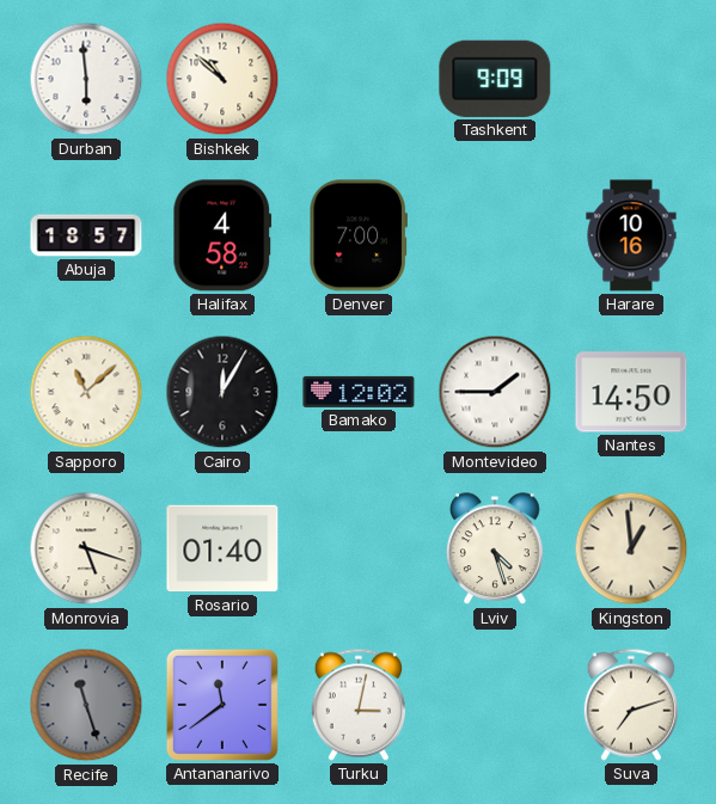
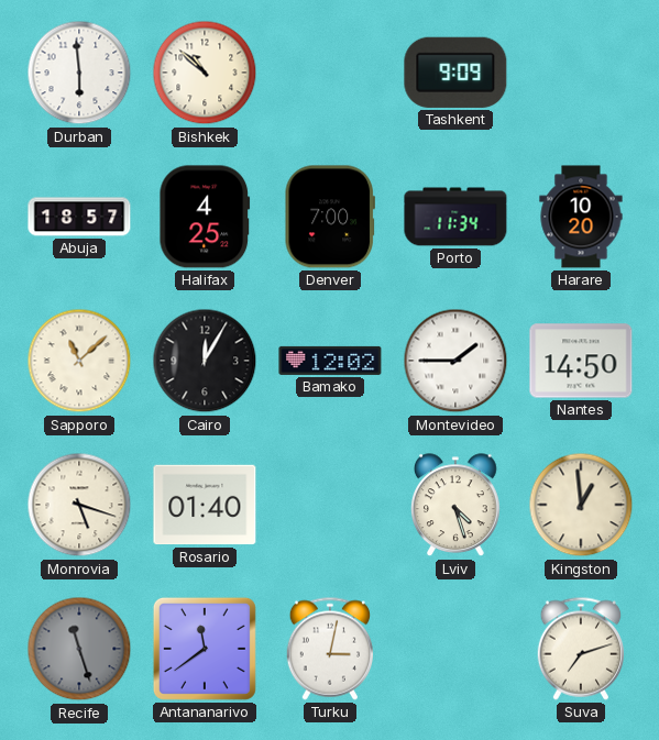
Halifax: 4:58 -> 4:25
Porto: none -> 11:34
Harare: 10:16 -> 10:20
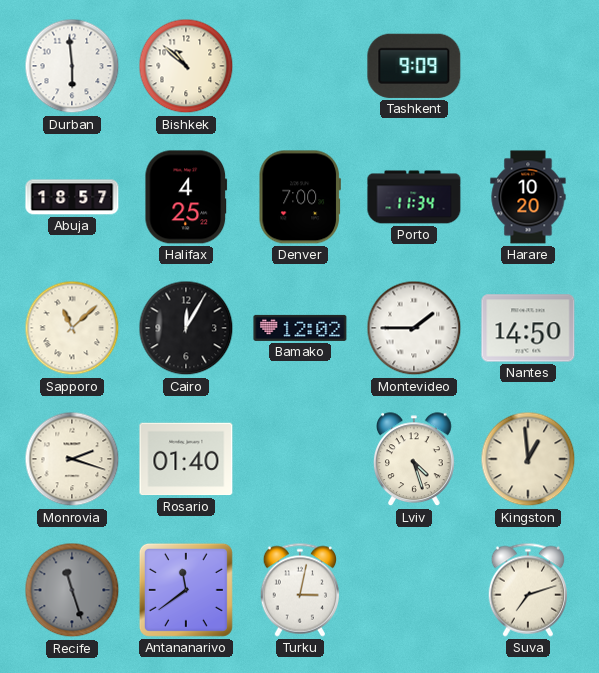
Monrovia: 5:18 -> 2:18
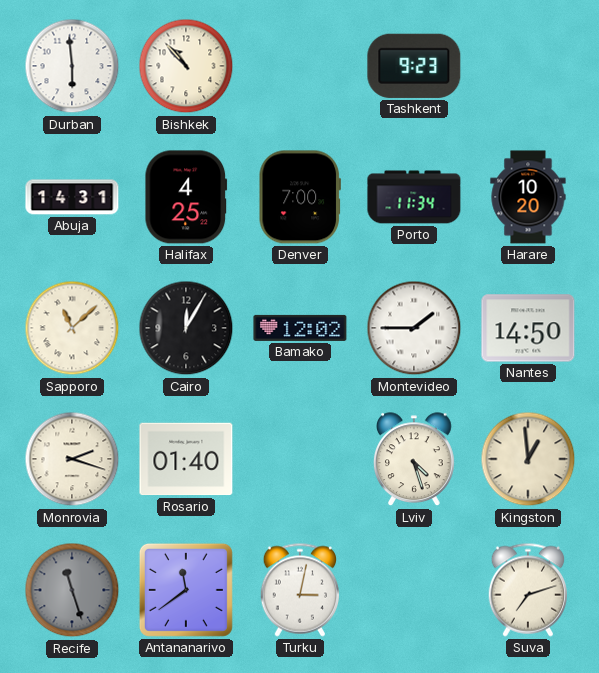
Bishkek: 10:52 -> 10:53
Tashkent: 9:09 -> 9:23
Abuja: 18:57 -> 14:31
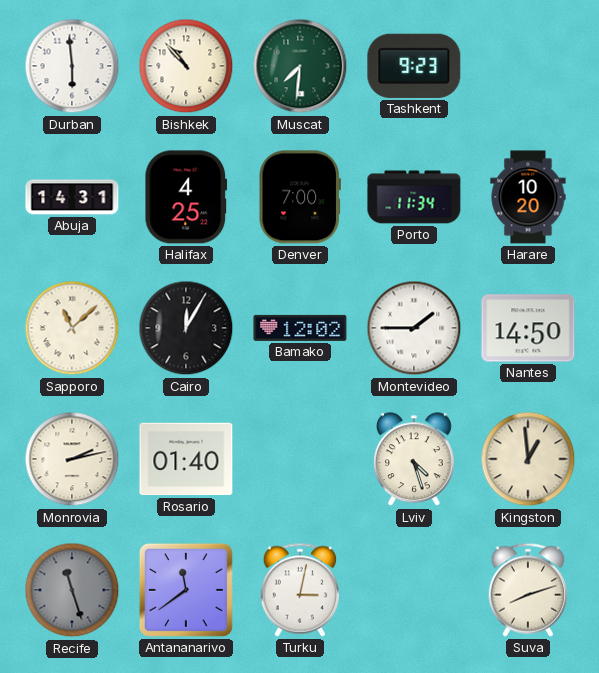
Muscat: none -> 7:31
Monrovia: 2:18 -> 2:13
Suva: 7:12 -> 8:12
